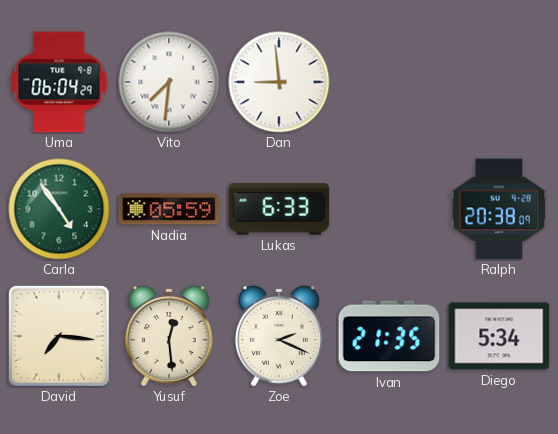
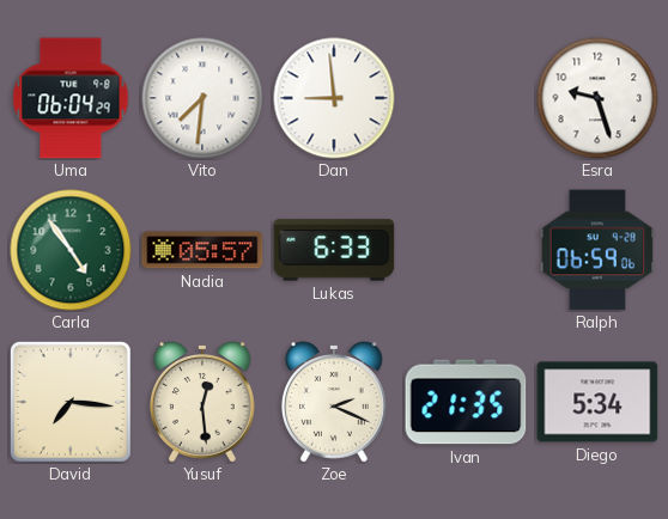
Esra: none -> 9:27
Nadia: 05:59 -> 05:57
Ralph: 20:38 -> 06:59
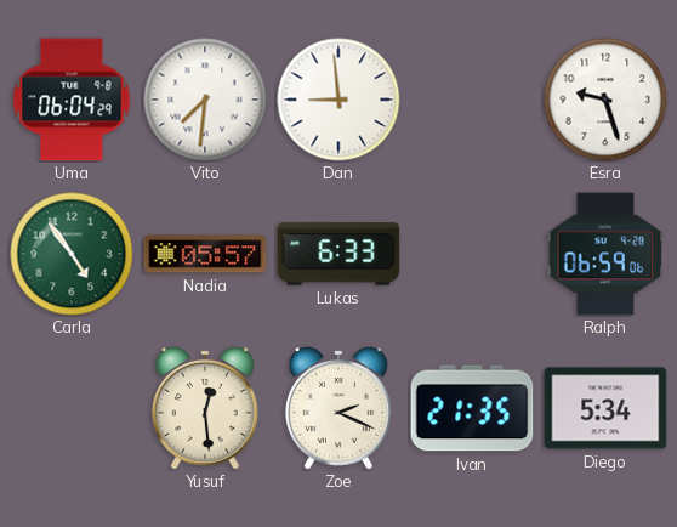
David: 7:16 -> none
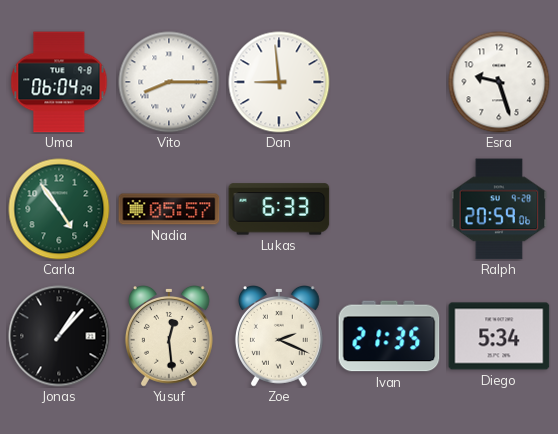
Vito: 7:31 -> 8:15
Ralph: 06:59 -> 20:59
Jonas: none -> 1:07
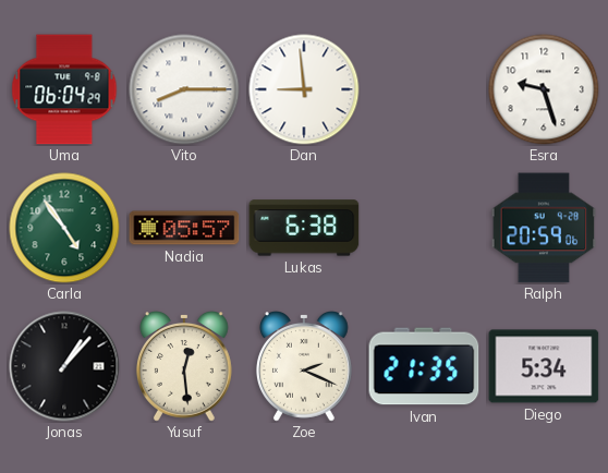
Lukas: 6:33 -> 6:38
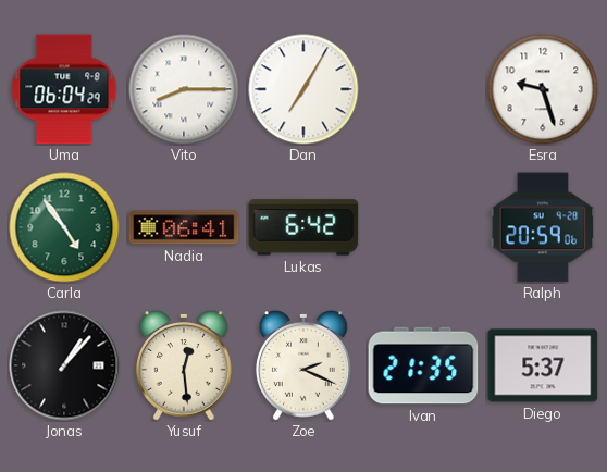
Dan: 8:59 -> 7:05
Nadia: 05:57 -> 06:41
Lukas: 6:38 -> 6:42
Diego: 5:34 -> 5:37
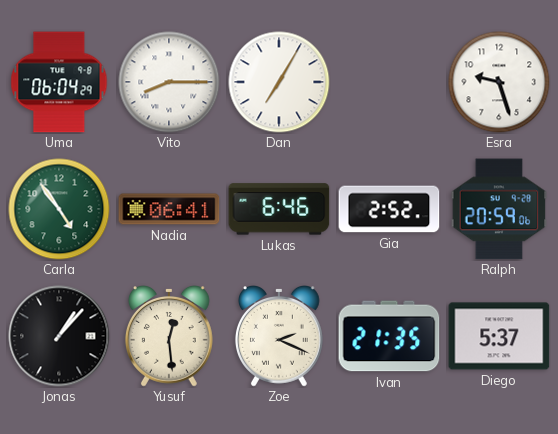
Lukas: 6:42 -> 6:46
Gia: none -> 2:52
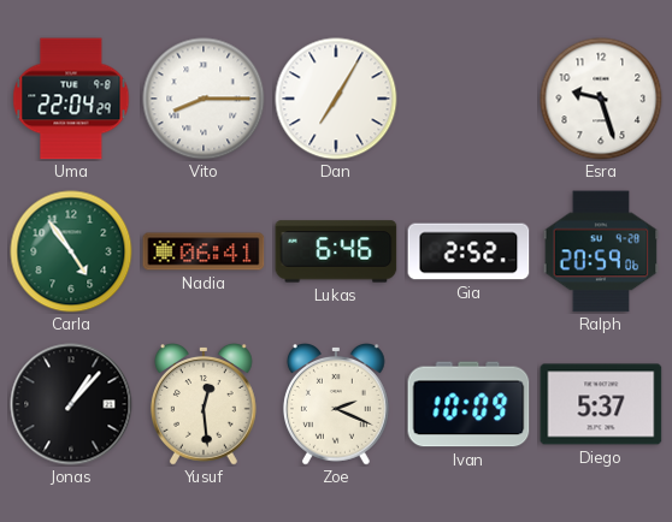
Uma: 06:04 -> 22:04
Ivan: 21:35 -> 10:09
